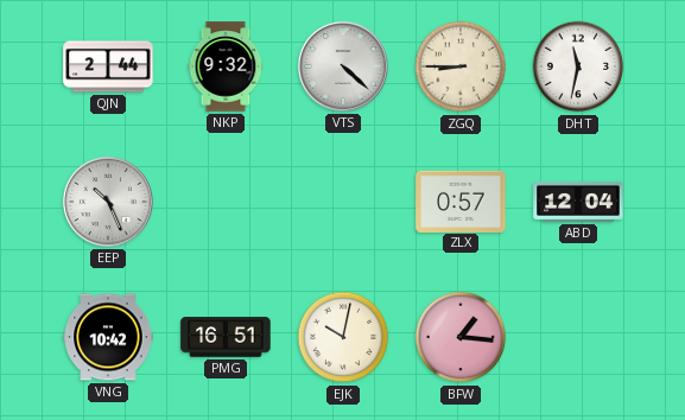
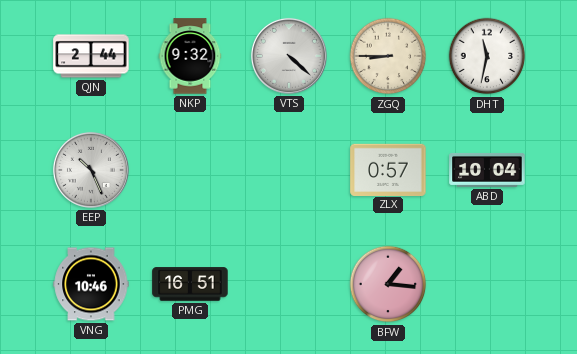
ABD: 12:04 -> 10:04
VNG: 10:42 -> 10:46
EJK: 10:02 -> none
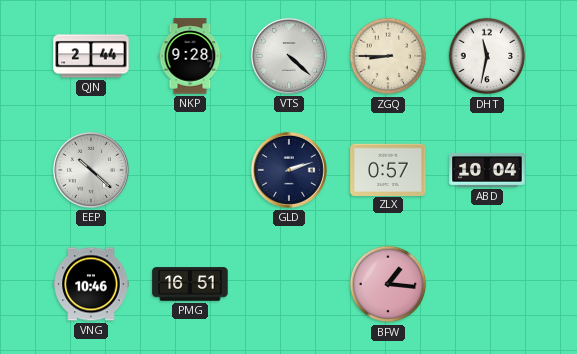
NKP: 9:32 -> 9:28
EEP: 10:26 -> 10:22
GLD: none -> 2:12
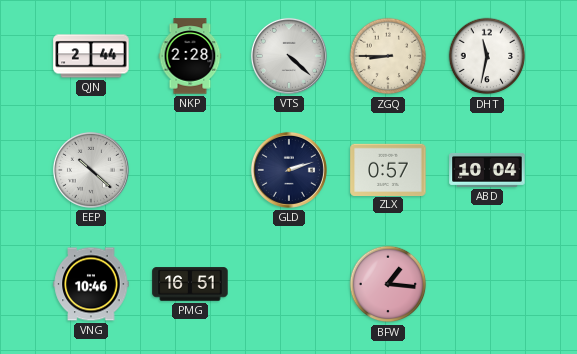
NKP: 9:28 -> 2:28
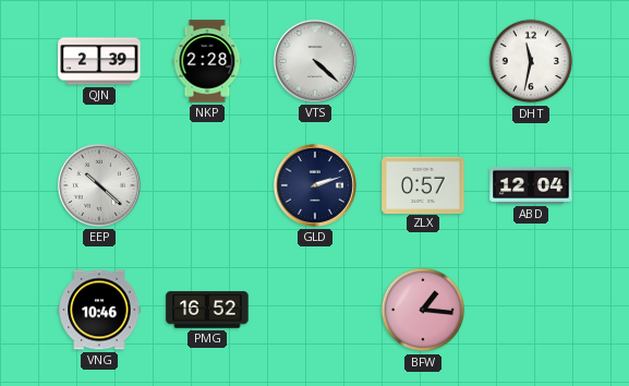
QJN: 2:44 -> 2:39
ZGQ: 8:45 -> none
ABD: 10:04 -> 12:04
PMG: 16:51 -> 16:52
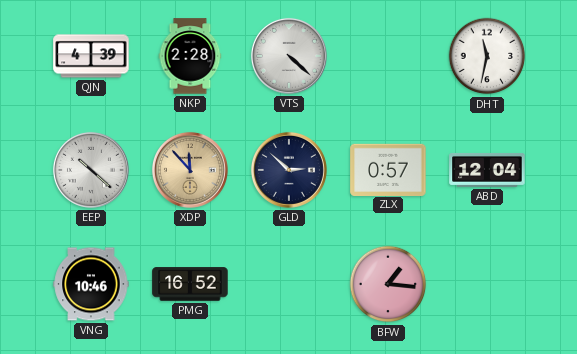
QJN: 2:39 -> 4:39
XDP: none -> 11:53
GLD: 2:12 -> 2:52
